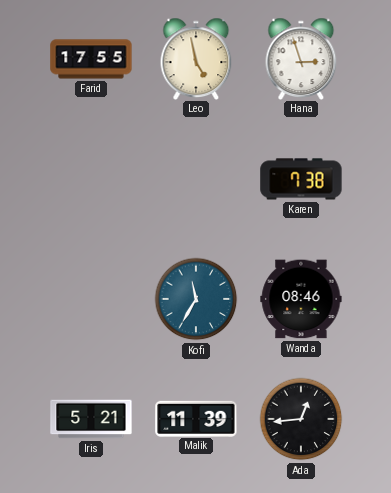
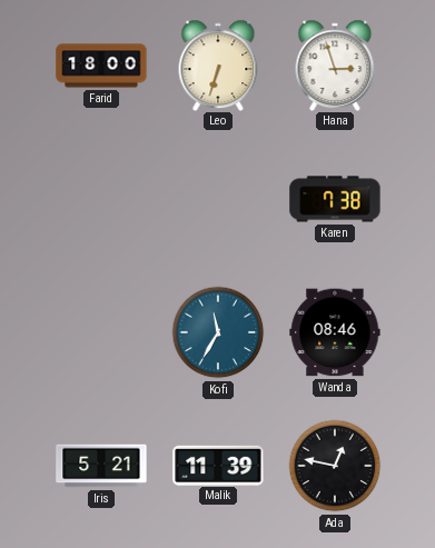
Farid: 17:55 -> 18:00
Leo: 4:58 -> 6:33
Ada: 12:44 -> 12:47
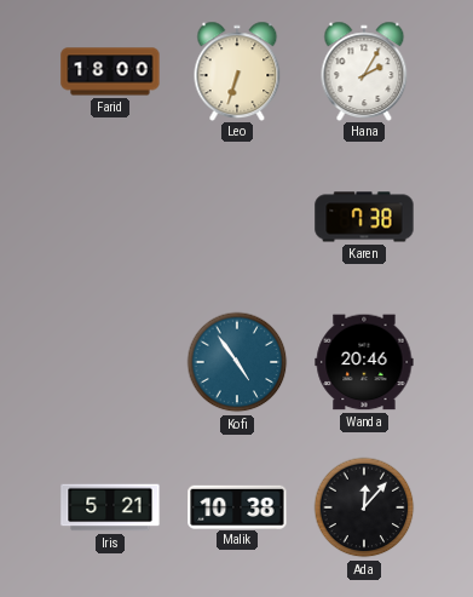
Hana: 2:57 -> 2:05
Kofi: 11:35 -> 4:54
Wanda: 08:46 -> 20:46
Malik: 11:39 -> 10:38
Ada: 12:47 -> 12:07
